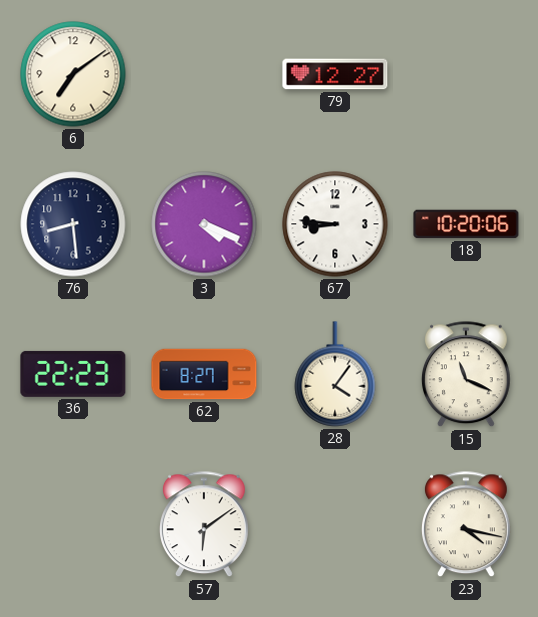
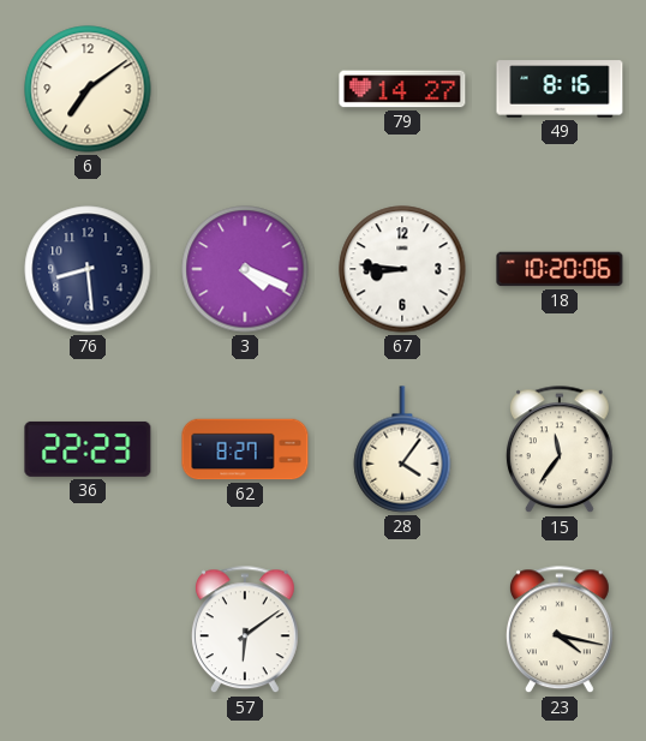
79: 12:27 -> 14:27
49: none -> 8:16
15: 11:19 -> 11:36
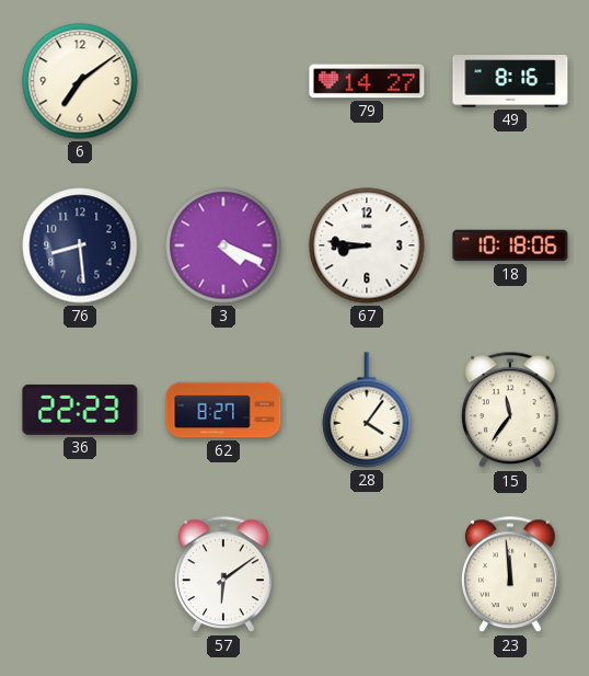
18: 10:20 -> 10:18
23: 4:17 -> 11:59
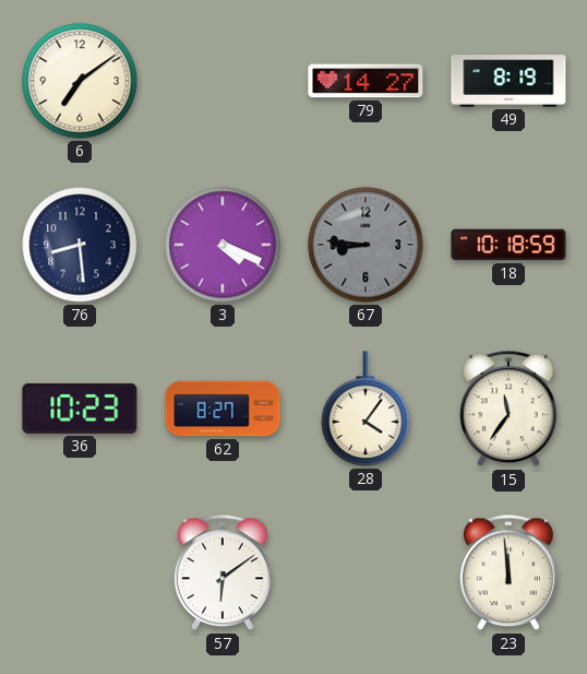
49: 8:16 -> 8:19
67 dial: white -> grey
18: 10:18:06 -> 10:18:59
36: 22:23 -> 10:23
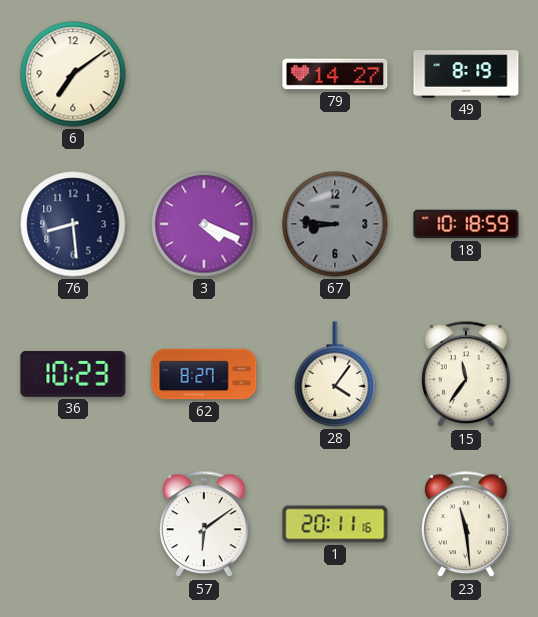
1: none -> 20:11
23: 11:59 -> 11:29
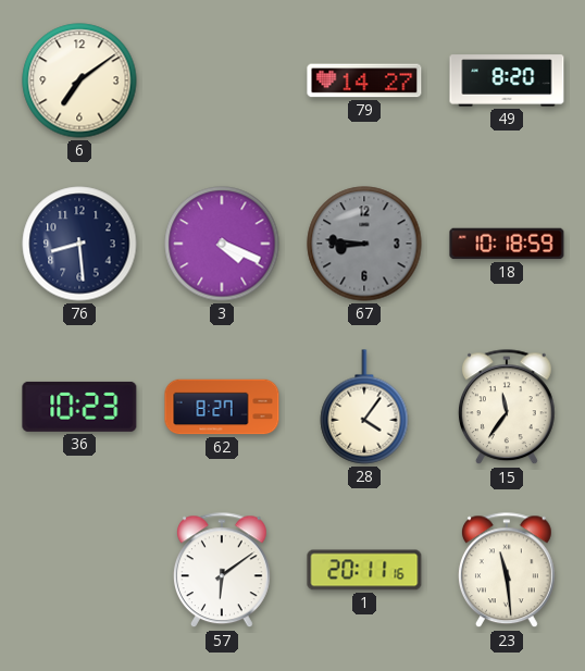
49: 8:19 -> 8:20
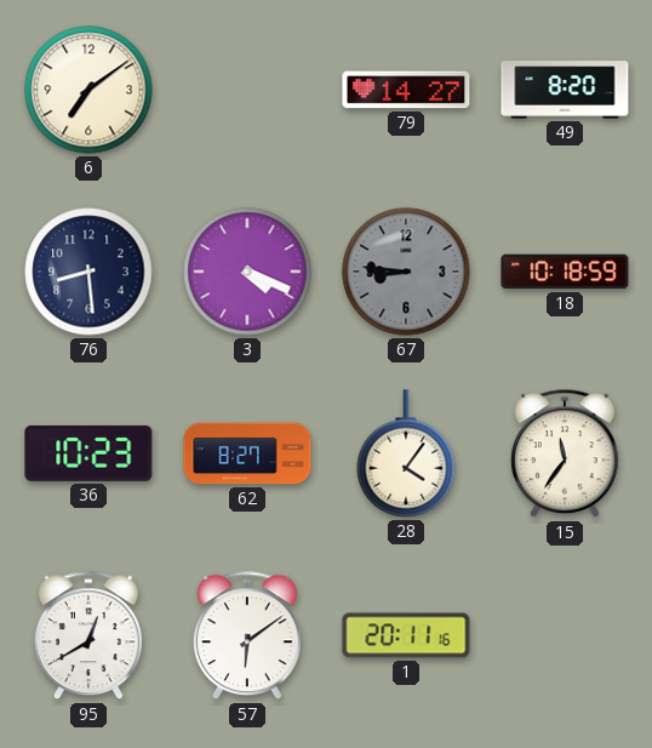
95: none -> 12:40
23: 11:29 -> none
